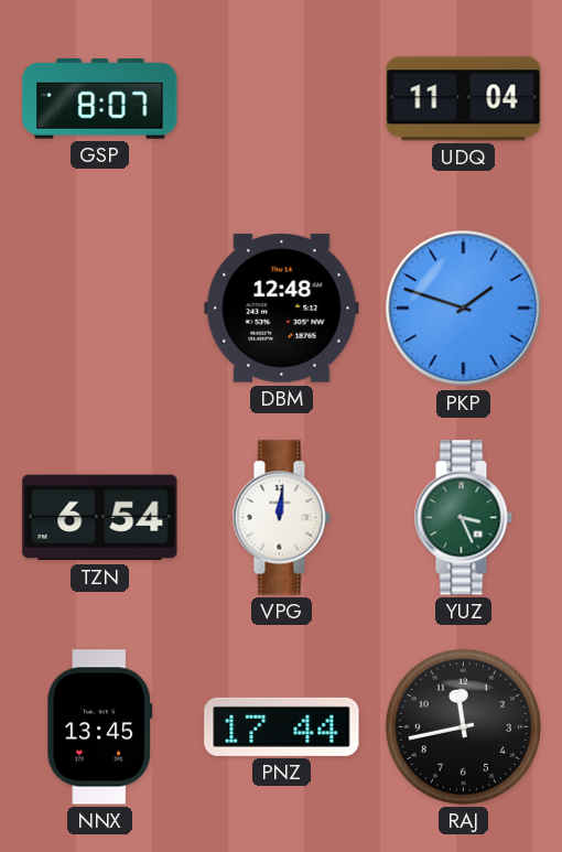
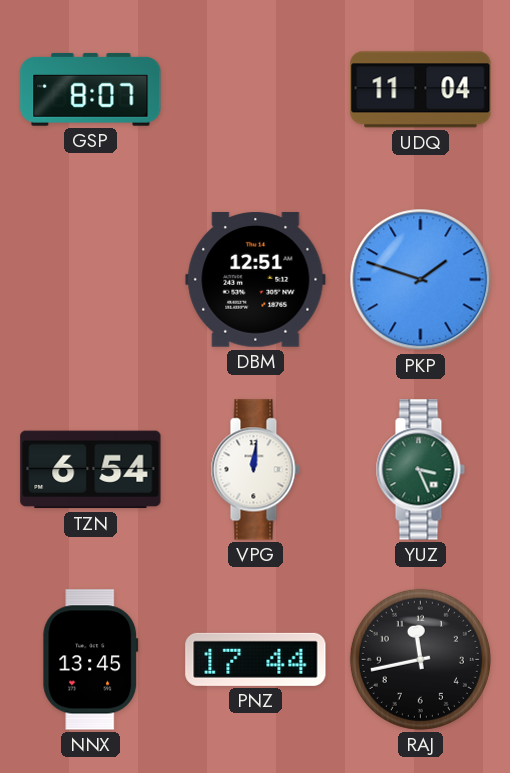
DBM: 12:48 -> 12:51
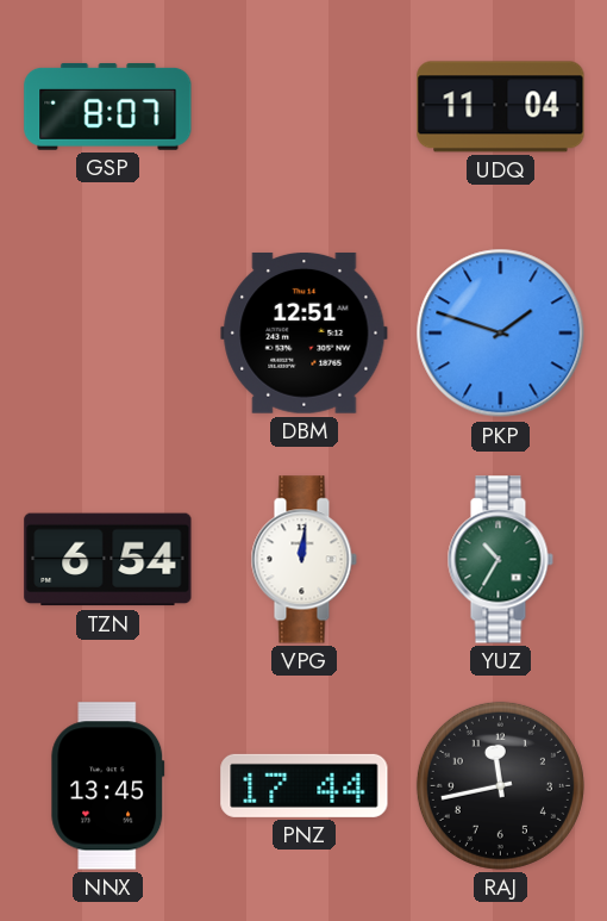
YUZ: 3:26 -> 10:35
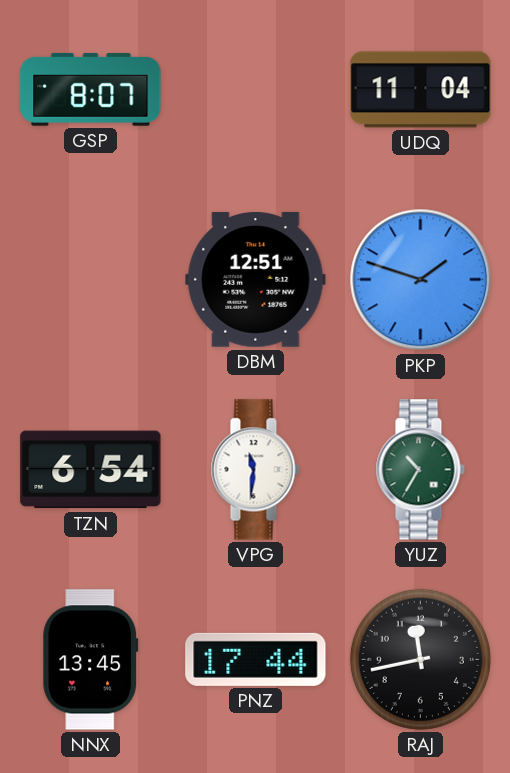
VPG: 12:01 -> 11:31
